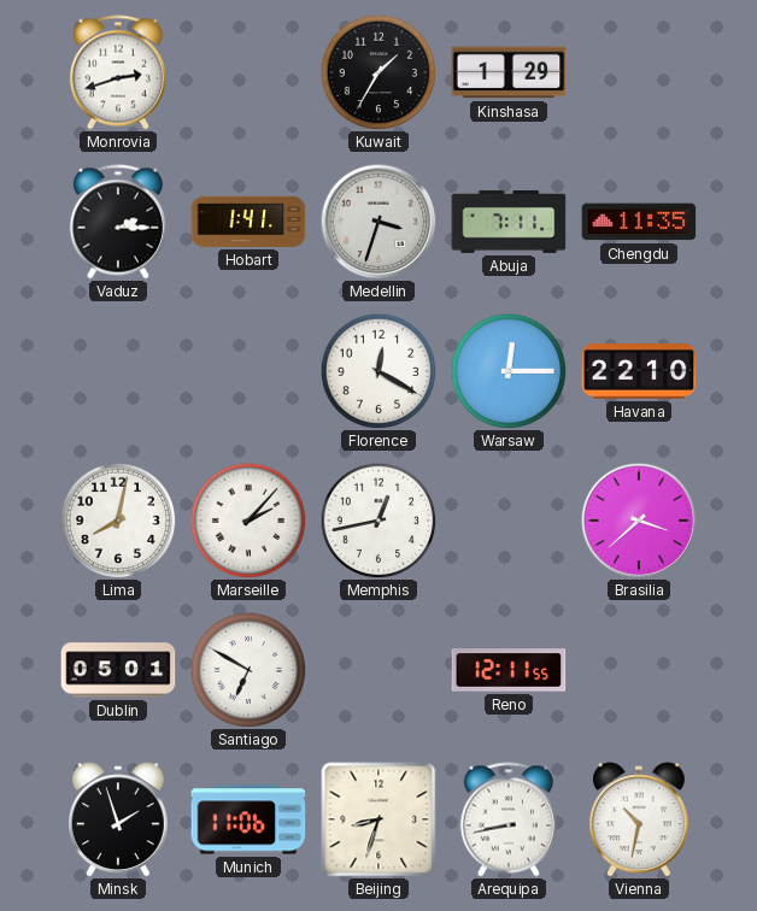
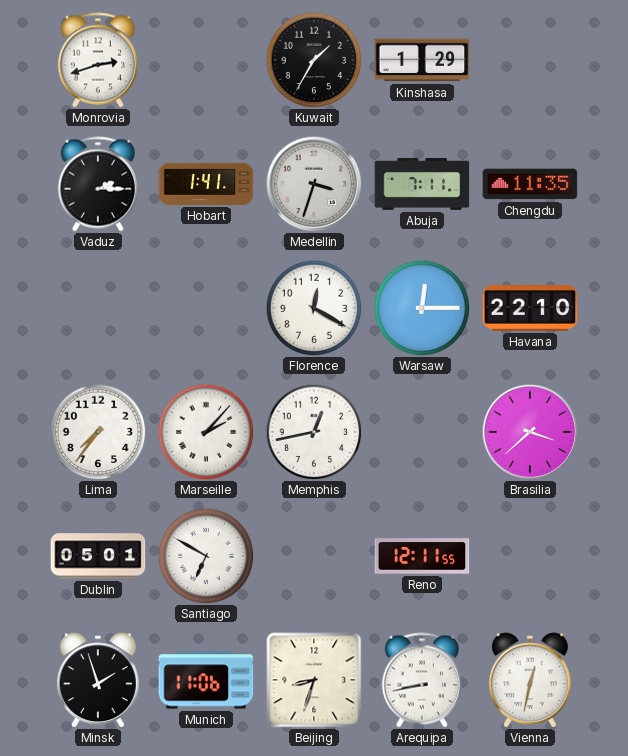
Lima: 8:02 -> 7:36
Vienna: 10:32 -> 12:32
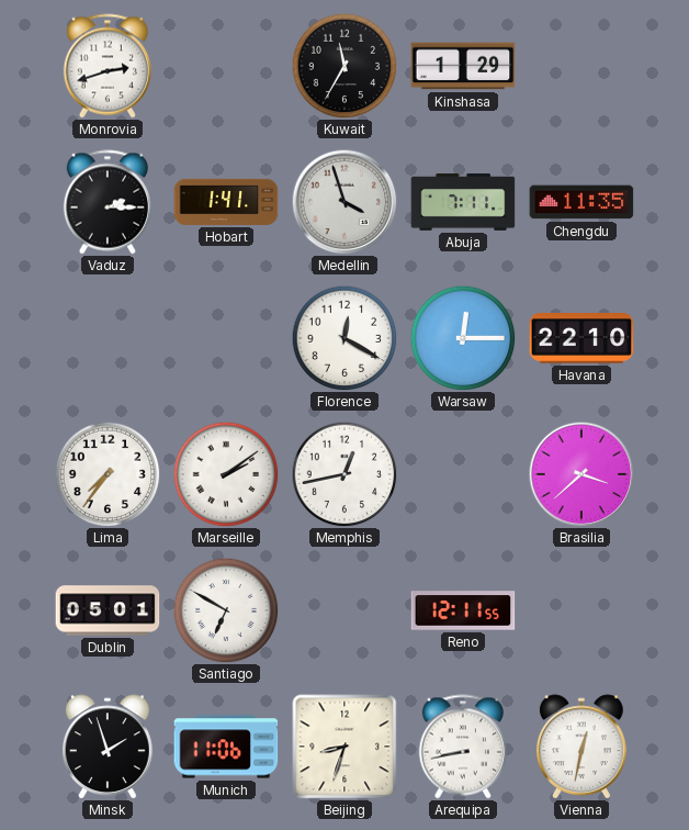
Kuwait: 1:35 -> 11:35
Medellin: 3:33 -> 3:57
Marseille: 2:07 -> 2:09
